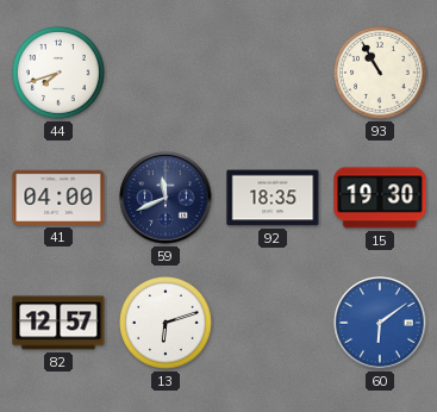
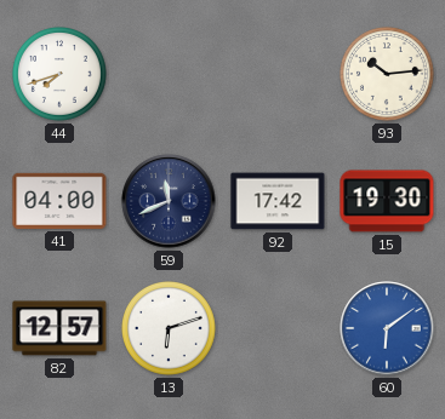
93: 10:55 -> 10:14
92: 18:35 -> 17:42
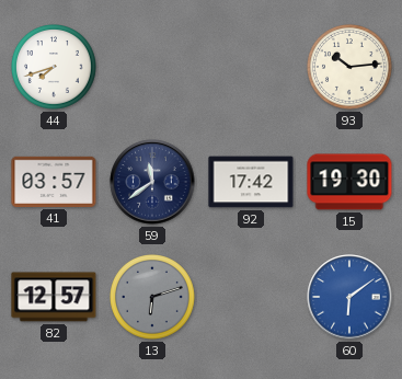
41: 04:00 -> 03:57
59: 11:41 -> 11:39
13 dial: white -> grey
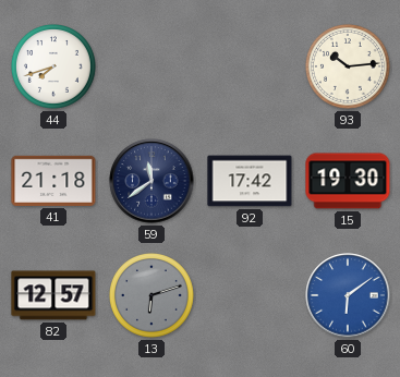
41: 03:57 -> 21:18
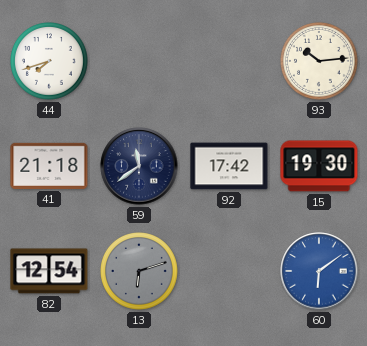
82: 12:57 -> 12:54
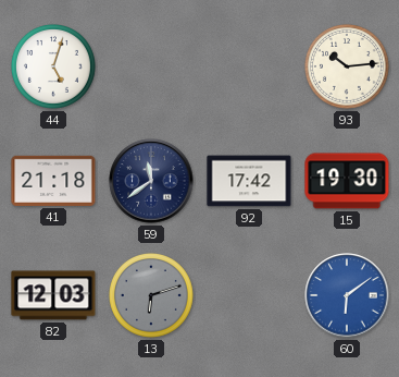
44: 7:42 -> 5:03
82: 12:54 -> 12:03
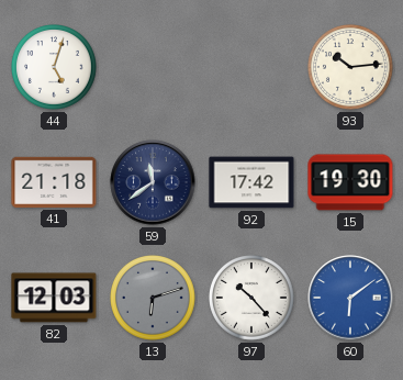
97: none -> 10:23
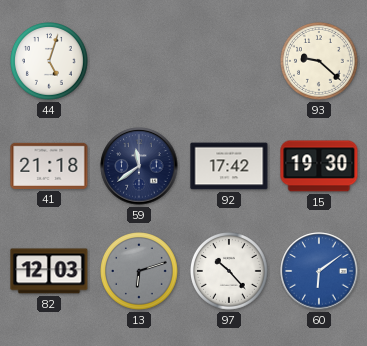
93: 10:14 -> 9:22
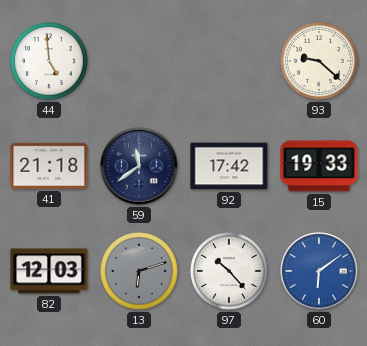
44: 5:03 -> 4:59
15: 19:30 -> 19:33
